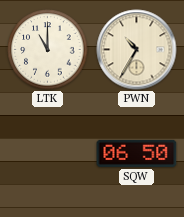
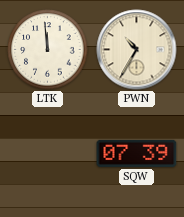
LTK: 11:00 -> 11:59
SQW: 06:50 -> 07:39
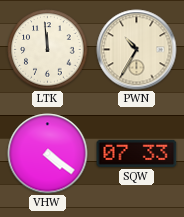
VHW: none -> 4:21
SQW: 07:39 -> 07:33
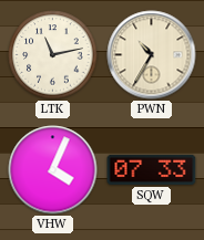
LTK: 11:59 -> 11:13
VHW: 4:21 -> 4:04
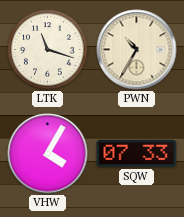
LTK: 11:13 -> 11:18
VHW: 4:04 -> 4:05
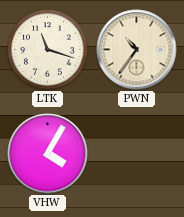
PWN: 10:35 -> 10:36
SQW: 07:33 -> none
